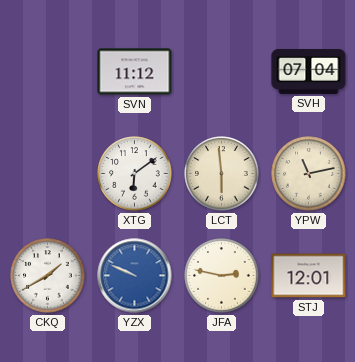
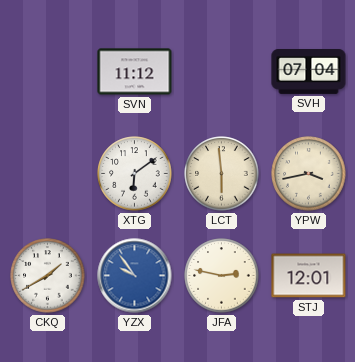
YPW: 11:13 -> 3:43
YZX: 9:49 -> 9:54
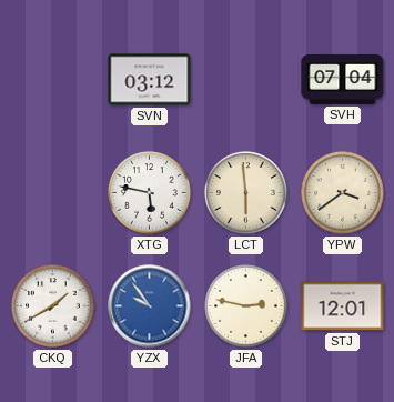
SVN: 11:12 -> 03:12
XTG: 6:09 -> 5:47
YPW: 3:43 -> 3:39
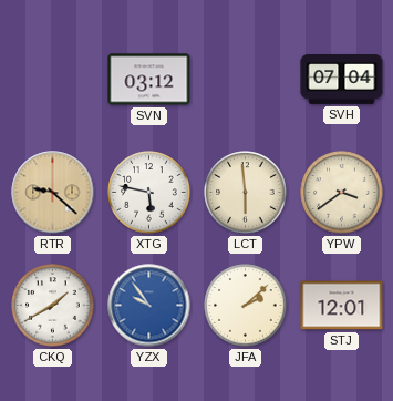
RTR: none -> 9:22
JFA: 2:47 -> 2:08
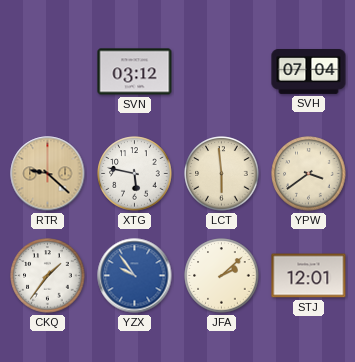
CKQ: 1:40 -> 1:36
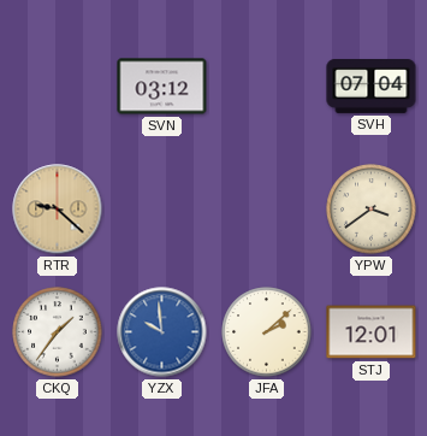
XTG: 5:47 -> none
LCT: 5:59 -> none
YZX: 9:54 -> 9:59
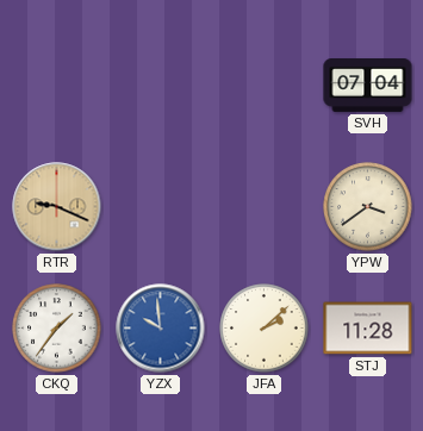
SVN: 03:12 -> none
RTR: 9:22 -> 9:19
STJ: 12:01 -> 11:28
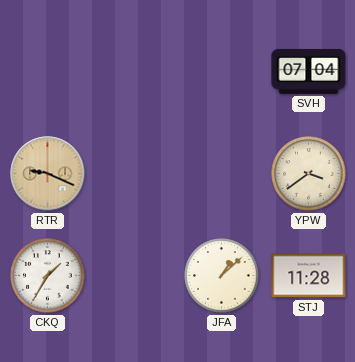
CKQ: 1:36 -> 1:35
YZX: 9:59 -> none
JFA: 2:08 -> 1:08
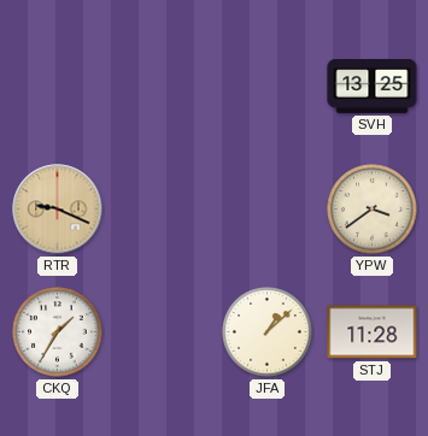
SVH: 07:04 -> 13:25
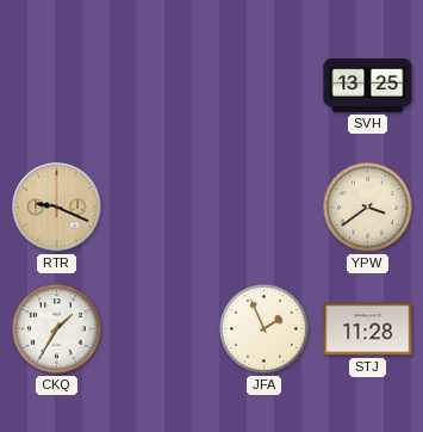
JFA: 1:08 -> 1:56
